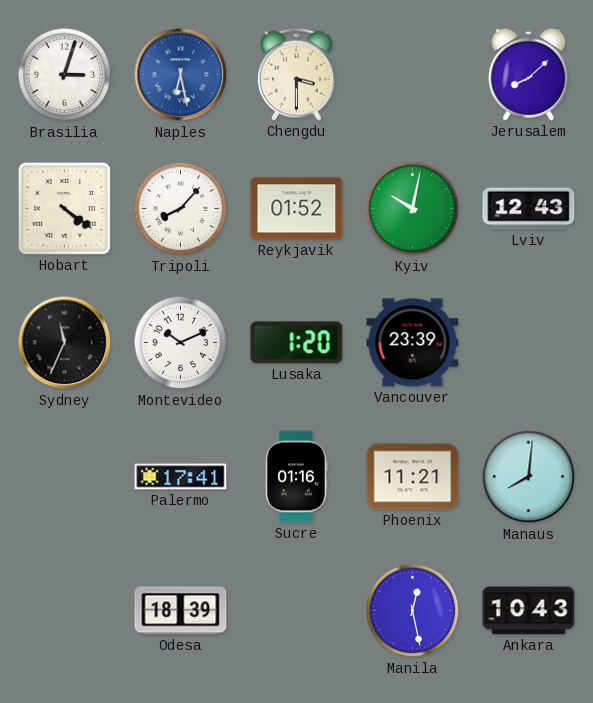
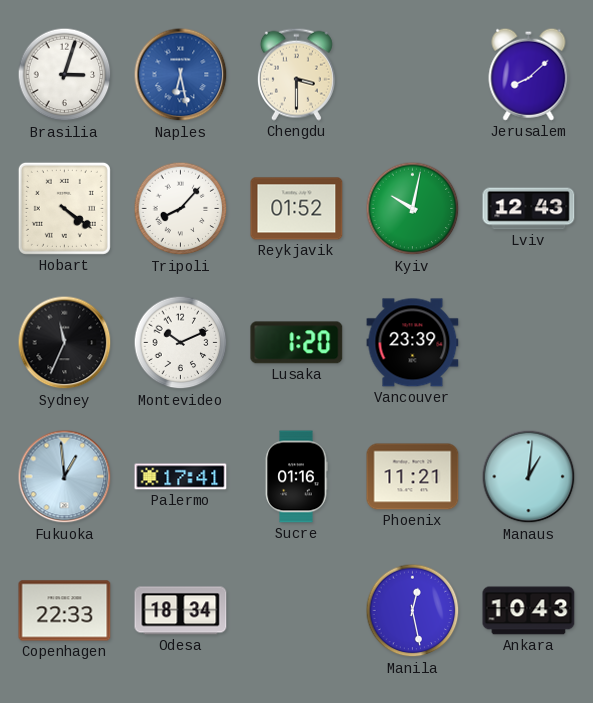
Fukuoka: none -> 12:59
Manaus: 8:01 -> 1:01
Copenhagen: none -> 22:33
Odesa: 18:39 -> 18:34
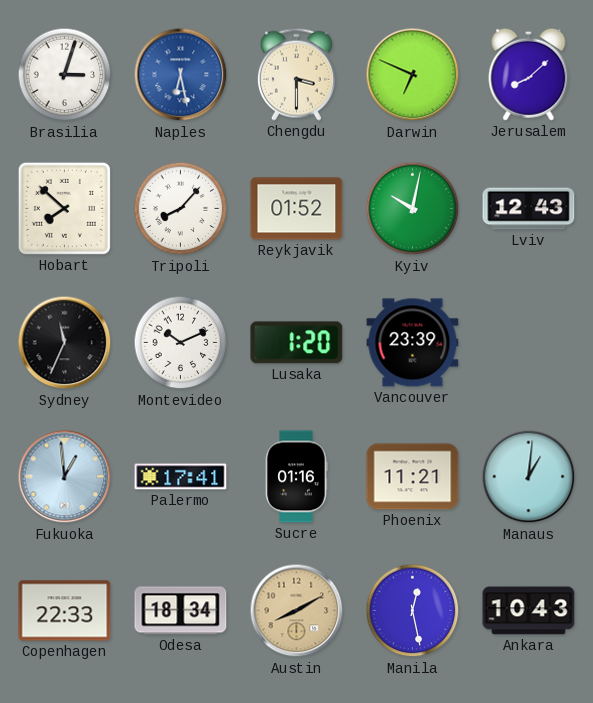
Darwin: none -> 6:49
Hobart: 4:21 -> 7:52
Austin: none -> 8:10
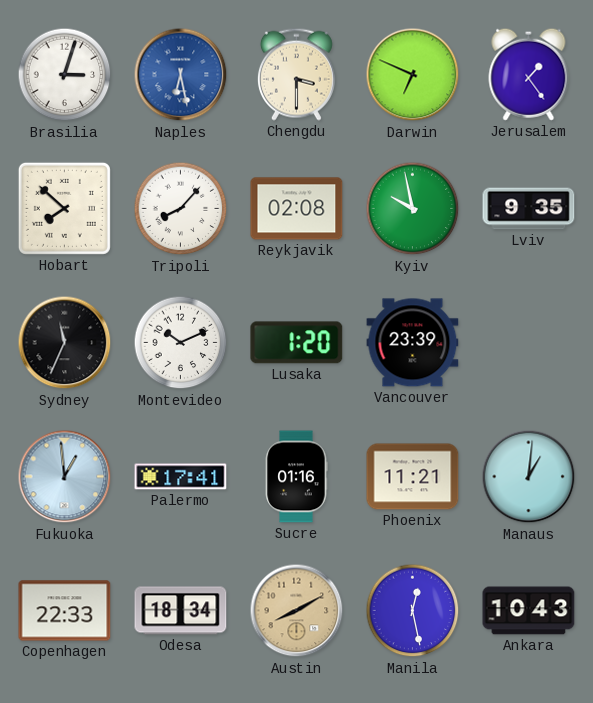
Jerusalem: 8:08 -> 1:24
Reykjavik: 01:52 -> 02:08
Kyiv: 10:02 -> 9:58
Lviv: 12:43 -> 9:35
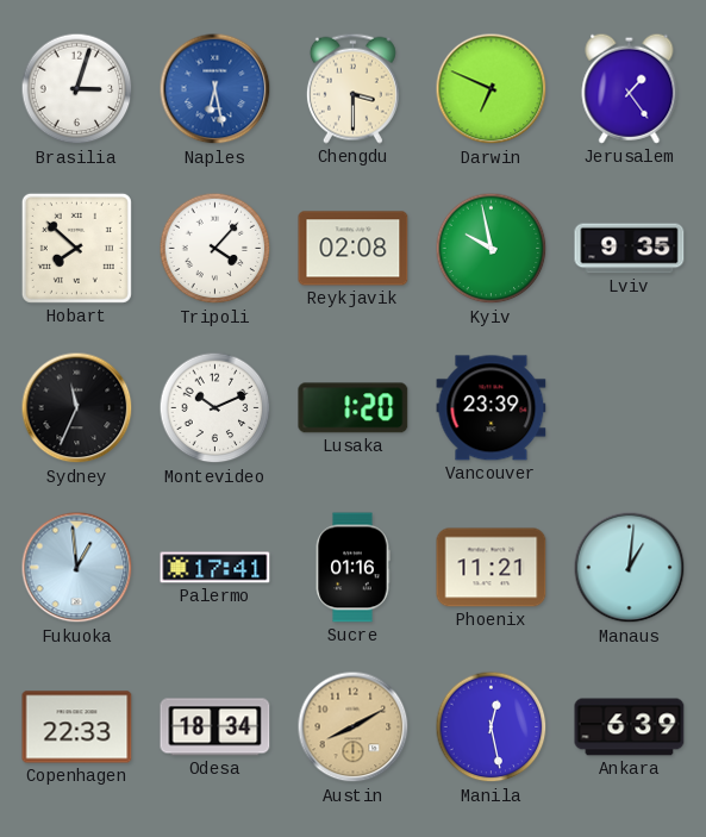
Tripoli: 8:07 -> 4:07
Ankara: 10:43 -> 6:39
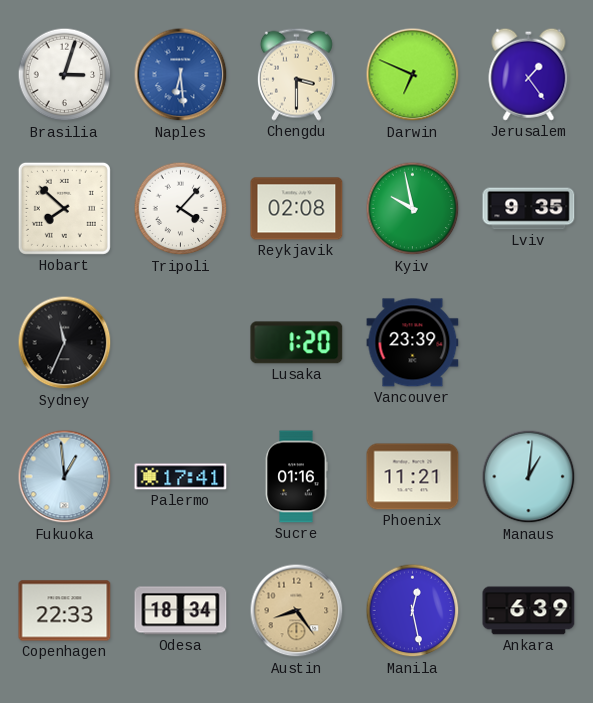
Naples: 6:28 -> 6:29
Montevideo: 10:11 -> none
Austin: 8:10 -> 8:24
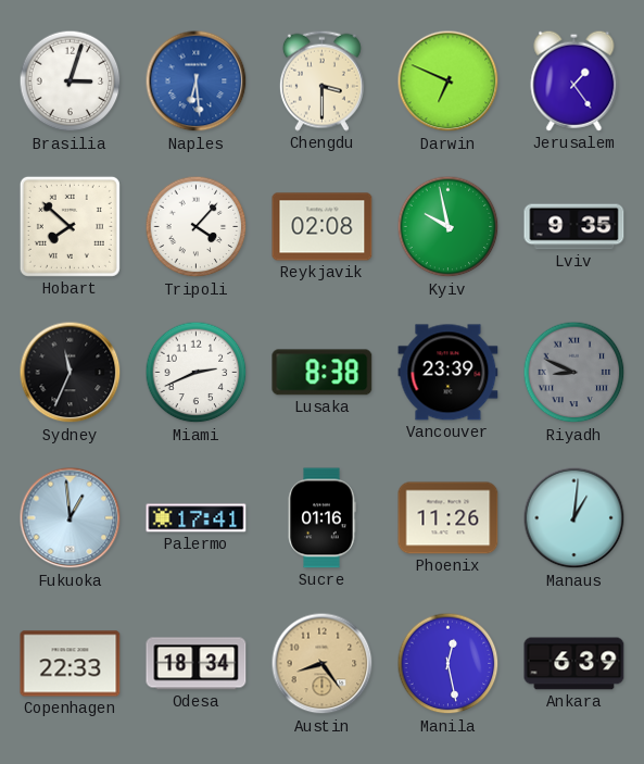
Miami: none -> 2:41
Lusaka: 1:20 -> 8:38
Riyadh: none -> 8:49
Phoenix: 11:21 -> 11:26
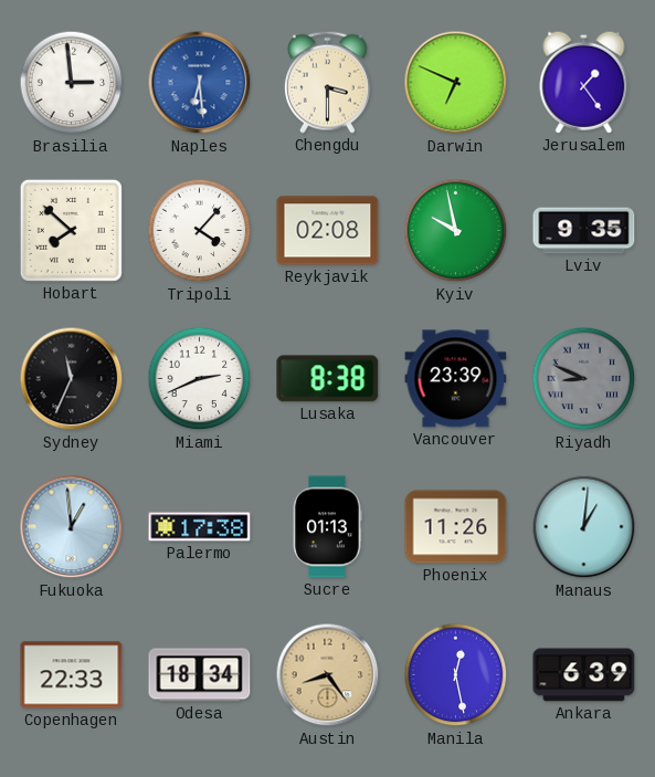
Brasilia: 3:03 -> 2:59
Palermo: 17:41 -> 17:38
Sucre: 01:16 -> 01:13
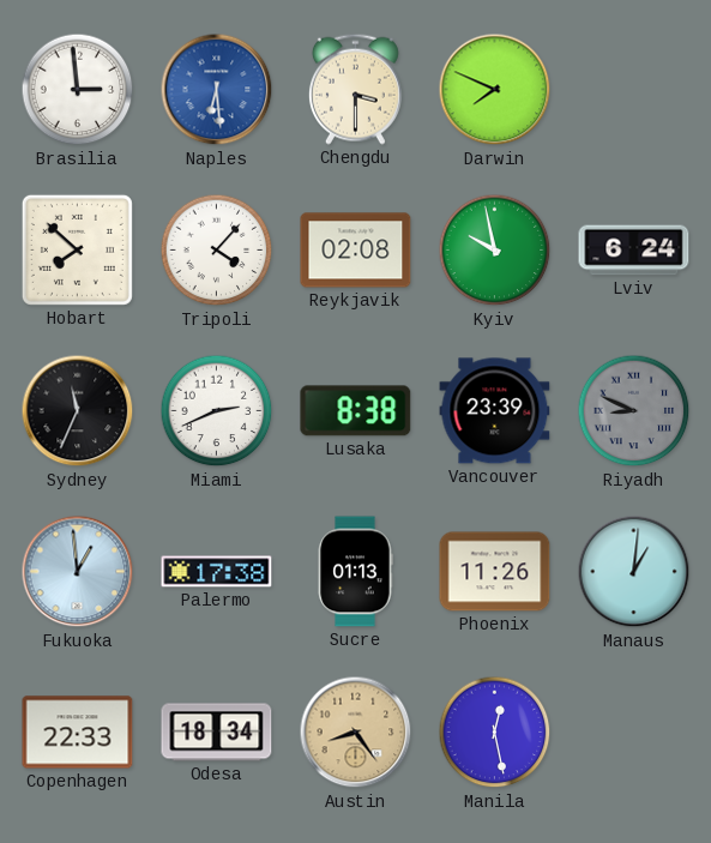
Darwin: 6:49 -> 7:49
Jerusalem: 1:24 -> none
Lviv: 9:35 -> 6:24
Ankara: 6:39 -> none
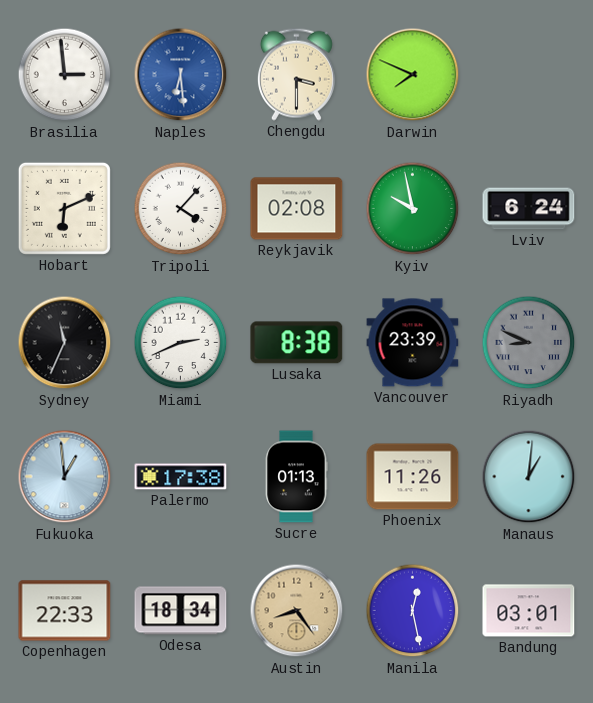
Hobart: 7:52 -> 6:11
Bandung: none -> 03:01
